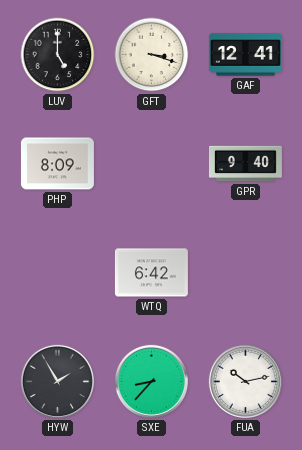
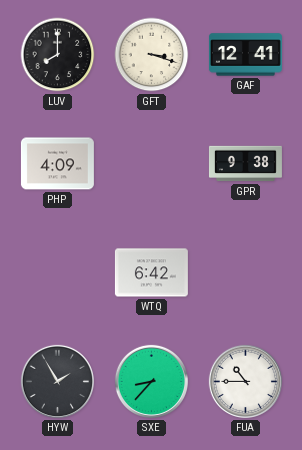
LUV: 5:00 -> 8:00
PHP: 8:09 -> 4:09
GPR: 9:40 -> 9:38
FUA: 10:13 -> 10:45
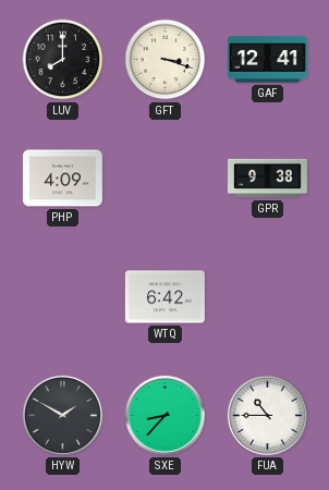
HYW: 1:55 -> 1:50
